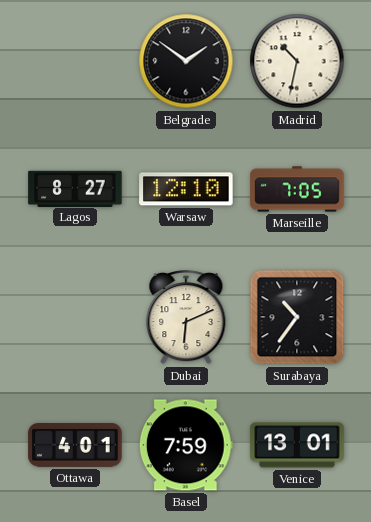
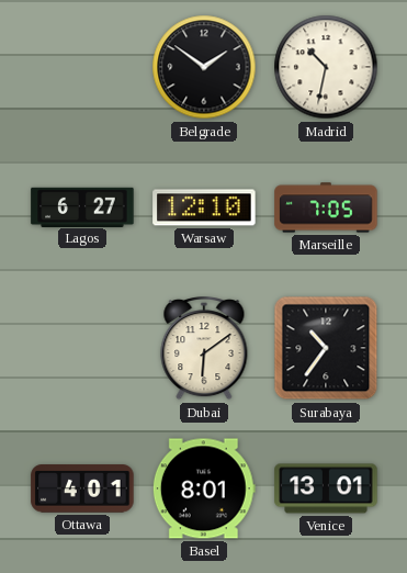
Lagos: 8:27 -> 6:27
Dubai: 6:11 -> 6:09
Basel: 7:59 -> 8:01
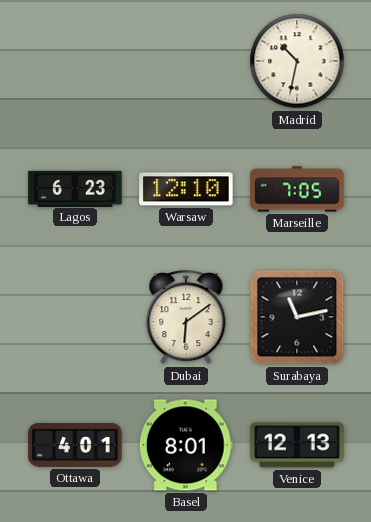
Belgrade: 1:51 -> none
Lagos: 6:27 -> 6:23
Surabaya: 10:36 -> 11:13
Venice: 13:01 -> 12:13
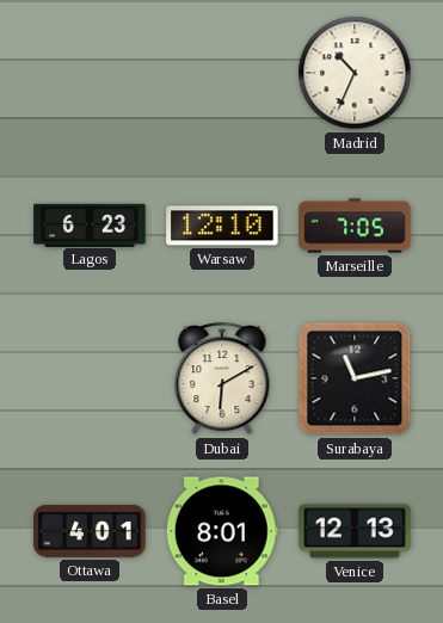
Madrid: 10:32 -> 10:34
Dubai: 6:09 -> 6:10
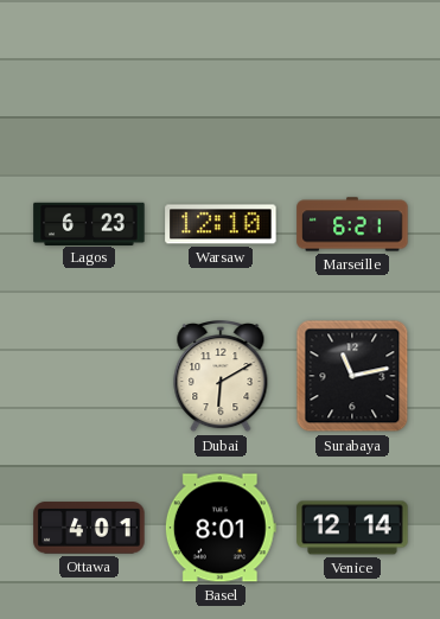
Madrid: 10:34 -> none
Marseille: 7:05 -> 6:21
Venice: 12:13 -> 12:14
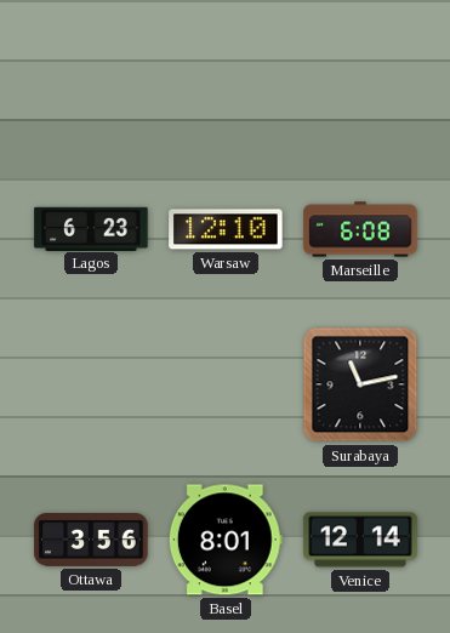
Marseille: 6:21 -> 6:08
Dubai: 6:10 -> none
Ottawa: 4:01 -> 3:56
